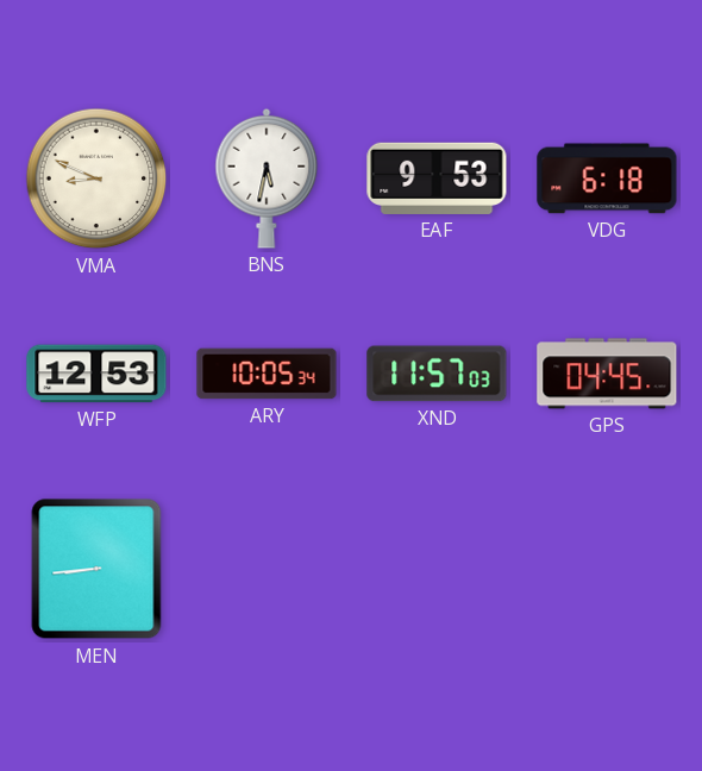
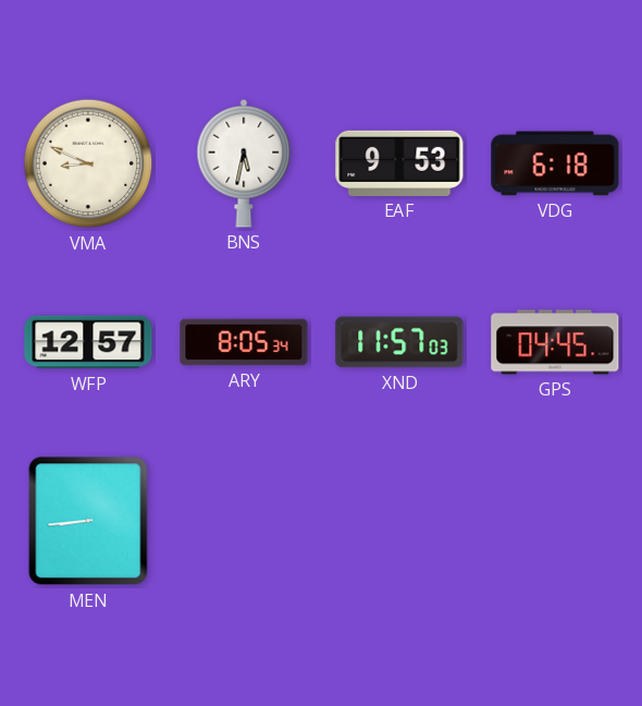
WFP: 12:53 -> 12:57
ARY: 10:05 -> 8:05
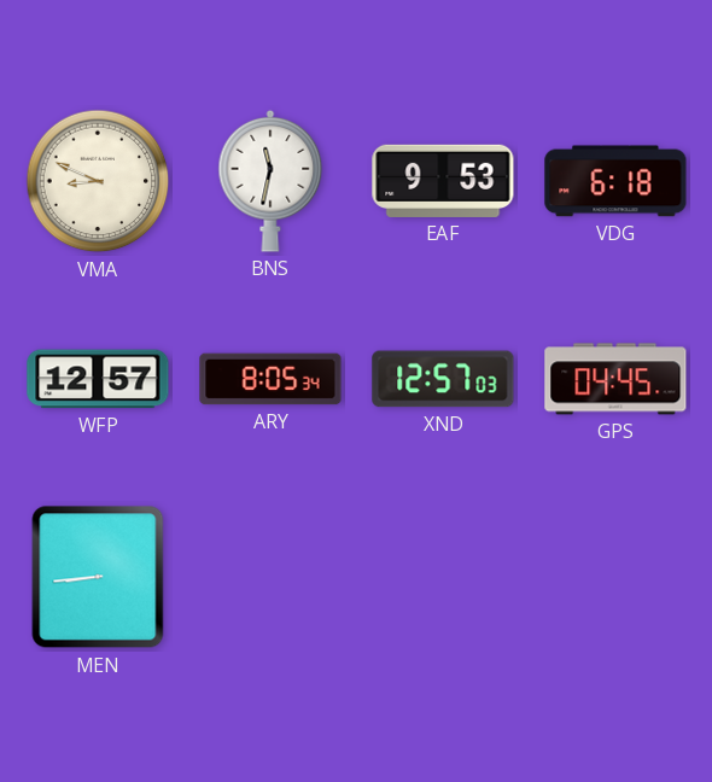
BNS: 5:32 -> 11:32
XND: 11:57 -> 12:57
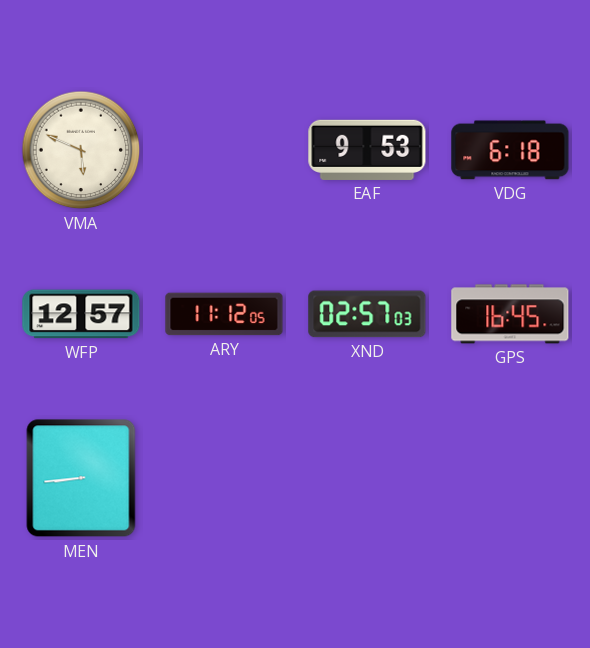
VMA: 8:49 -> 5:49
BNS: 11:32 -> none
ARY: 8:05 -> 11:12
XND: 12:57 -> 02:57
GPS: 04:45 -> 16:45
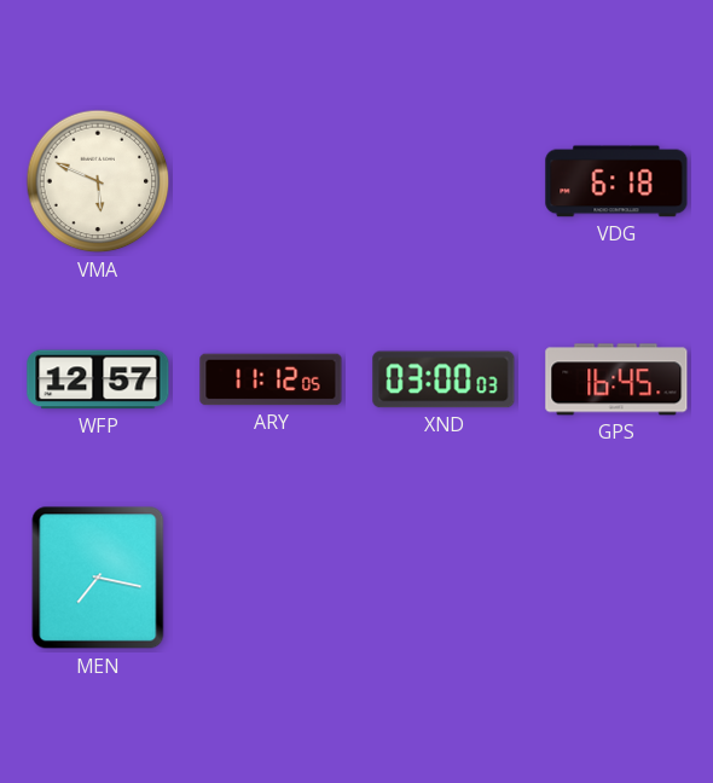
EAF: 9:53 -> none
XND: 02:57 -> 03:00
MEN: 8:44 -> 7:17
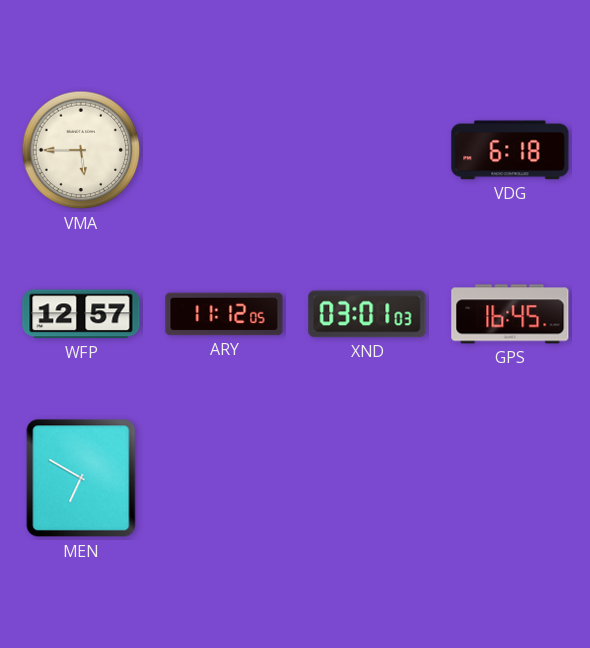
VMA: 5:49 -> 5:45
XND: 03:00 -> 03:01
MEN: 7:17 -> 6:50
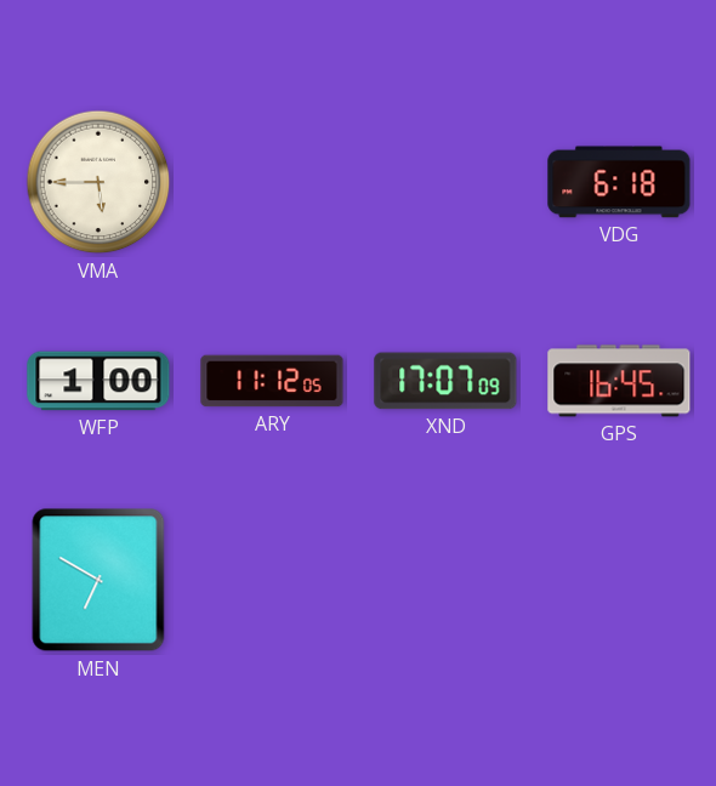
WFP: 12:57 -> 1:00
XND: 03:01 -> 17:07
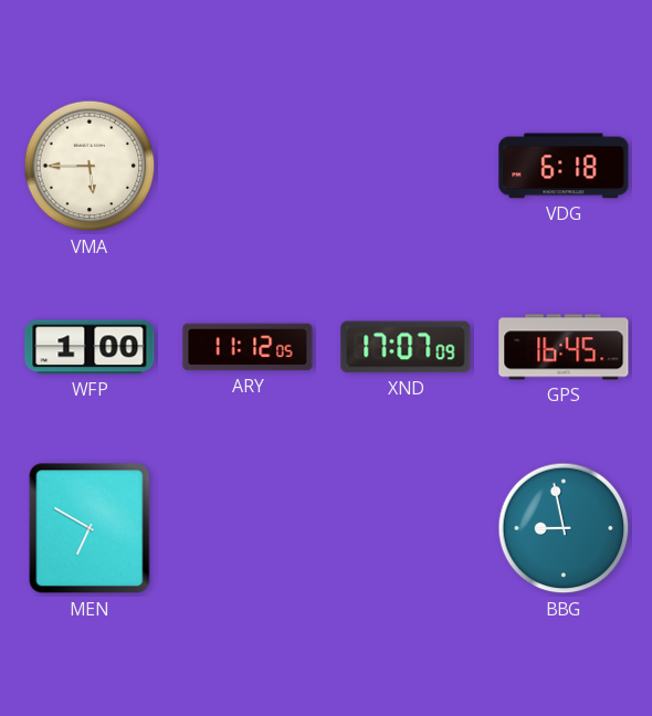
BBG: none -> 8:58
